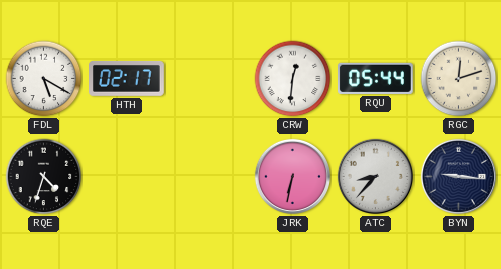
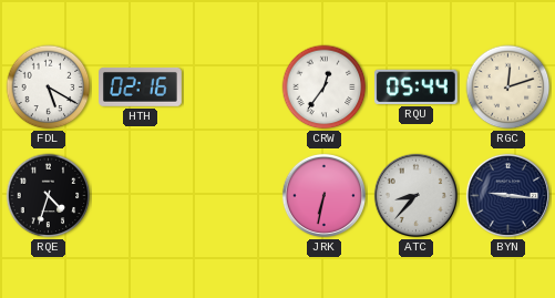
HTH: 02:17 -> 02:16
CRW: 12:31 -> 12:36
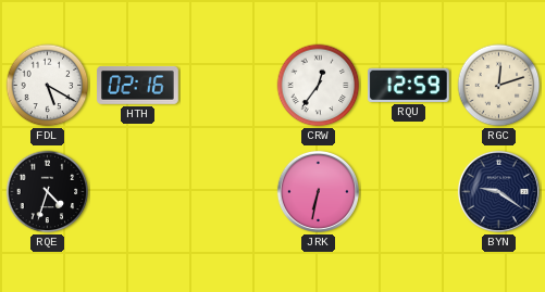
RQU: 05:44 -> 12:59
ATC: 8:37 -> none
BYN: 9:16 -> 9:21
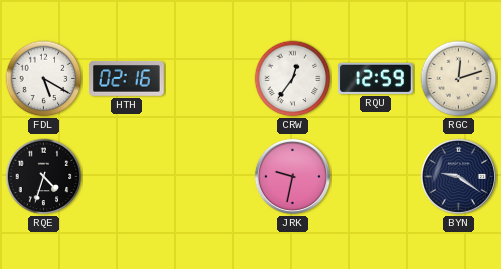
JRK: 6:32 -> 9:32
